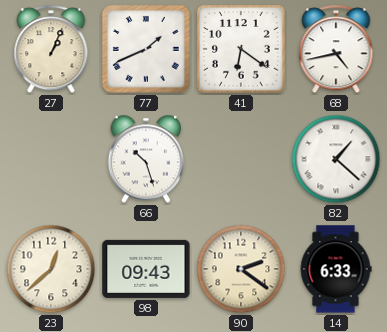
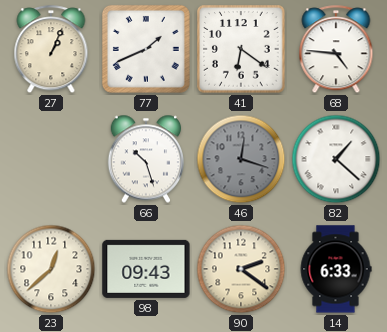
68: 4:43 -> 4:46
46: none -> 12:18
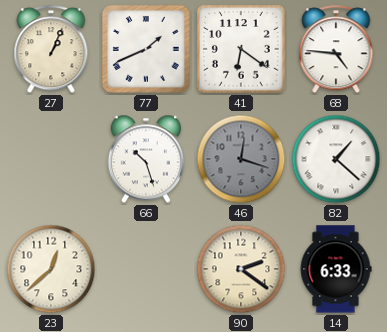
98: 09:43 -> none
